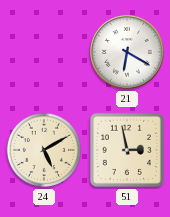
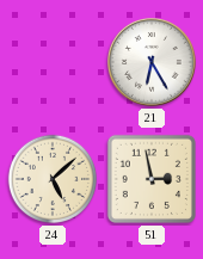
21: 6:20 -> 6:25
24: 5:10 -> 5:08
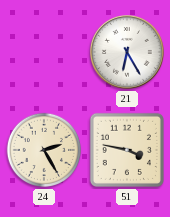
24: 5:08 -> 2:25
51: 2:58 -> 3:47
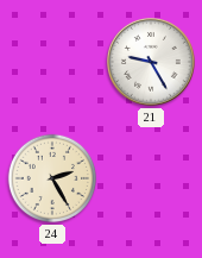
21: 6:25 -> 9:25
51: 3:47 -> none
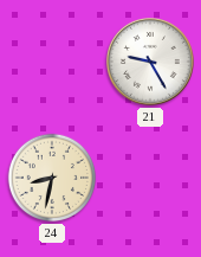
24: 2:25 -> 8:32
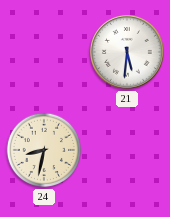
21: 9:25 -> 5:31
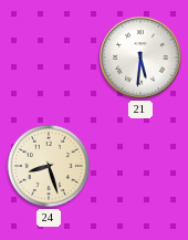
24: 8:32 -> 8:27
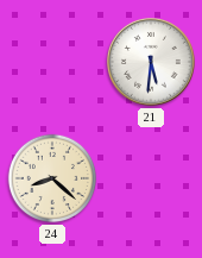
24: 8:27 -> 8:22
